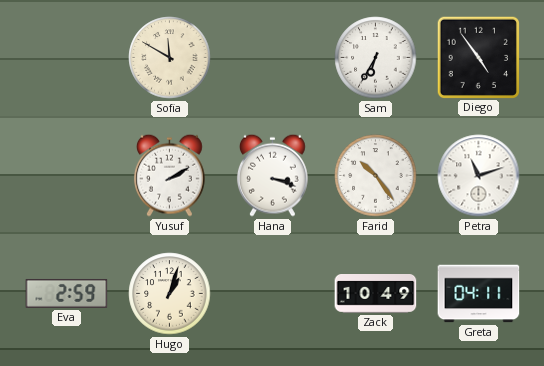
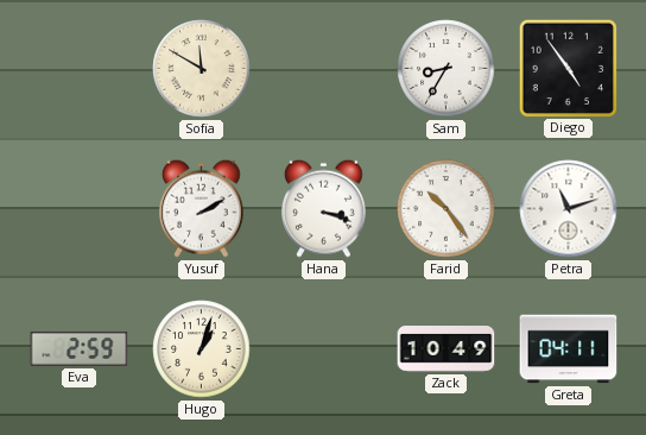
Sam: 6:35 -> 8:35
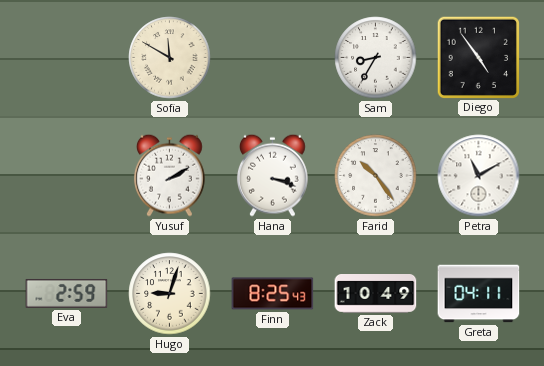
Petra: 11:12 -> 11:10
Hugo: 1:03 -> 9:03
Finn: none -> 8:25
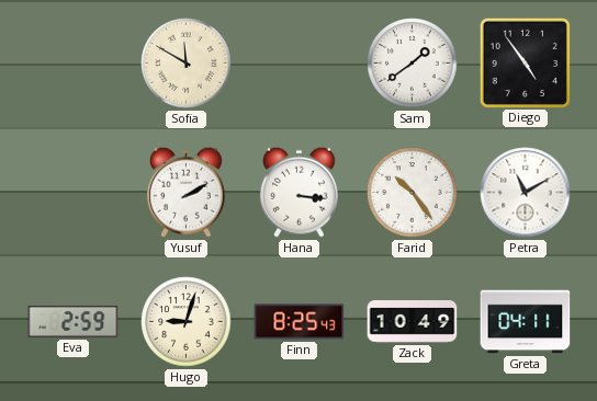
Sam: 8:35 -> 1:39
Hana: 3:18 -> 3:16
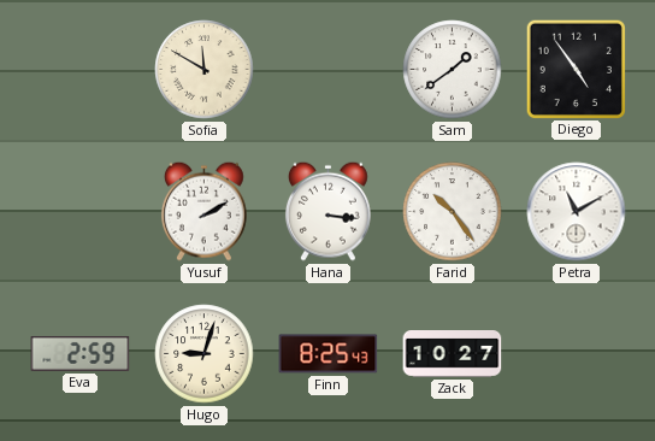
Zack: 10:49 -> 10:27
Greta: 04:11 -> none
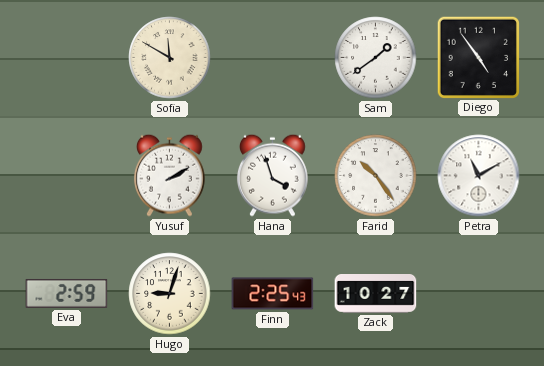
Hana: 3:16 -> 3:57
Finn: 8:25 -> 2:25
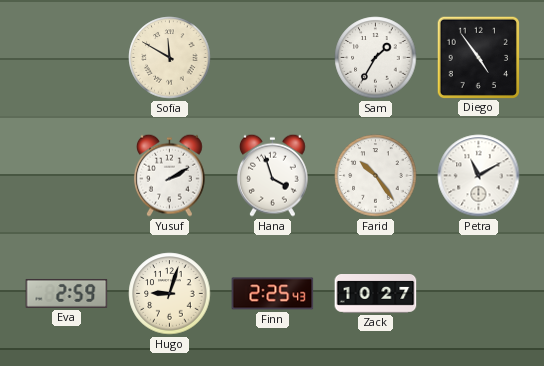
Sam: 1:39 -> 1:35
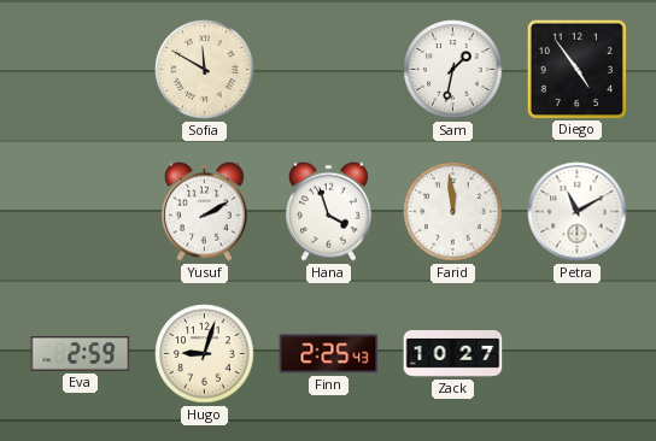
Sam: 1:35 -> 1:32
Farid: 10:24 -> 11:59
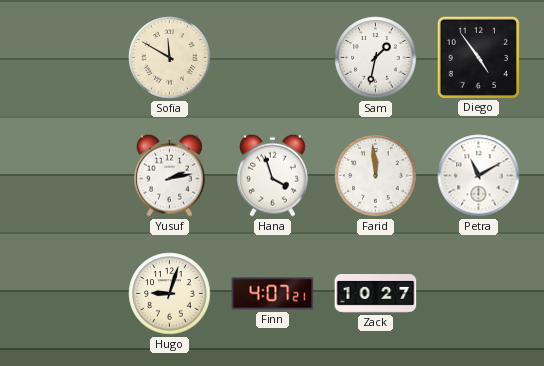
Yusuf: 2:10 -> 2:13
Eva: 2:59 -> none
Finn: 2:25 -> 4:07
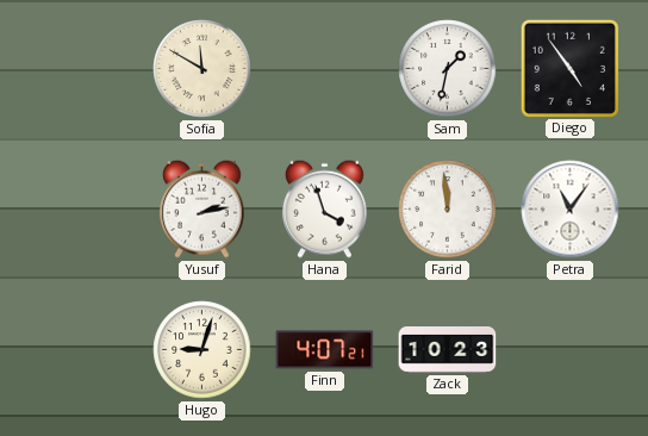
Petra: 11:10 -> 11:06
Zack: 10:27 -> 10:23
